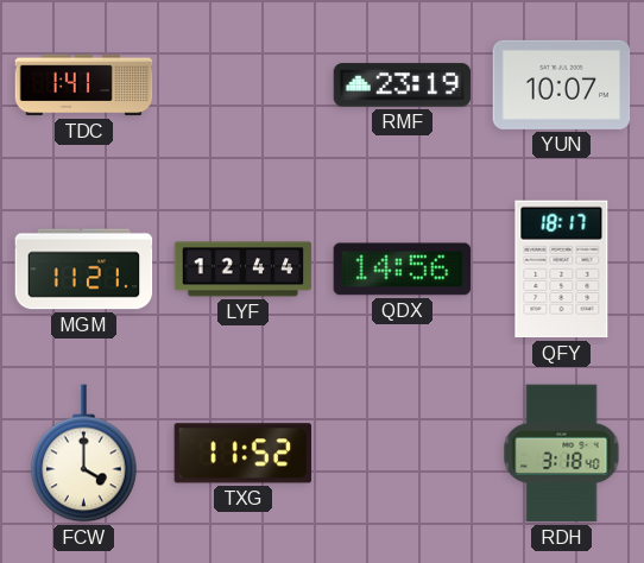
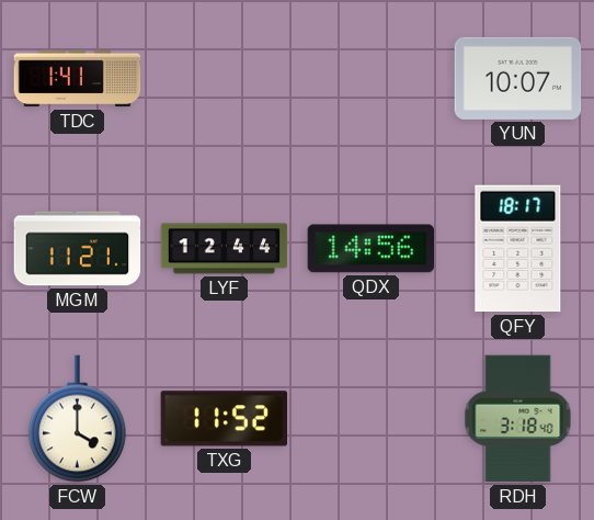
RMF: 23:19 -> none
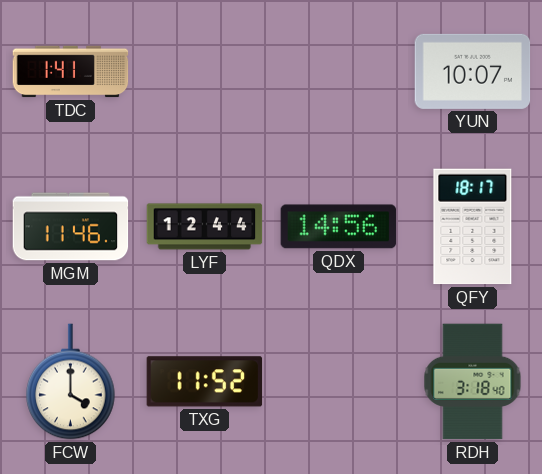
MGM: 11:21 -> 11:46
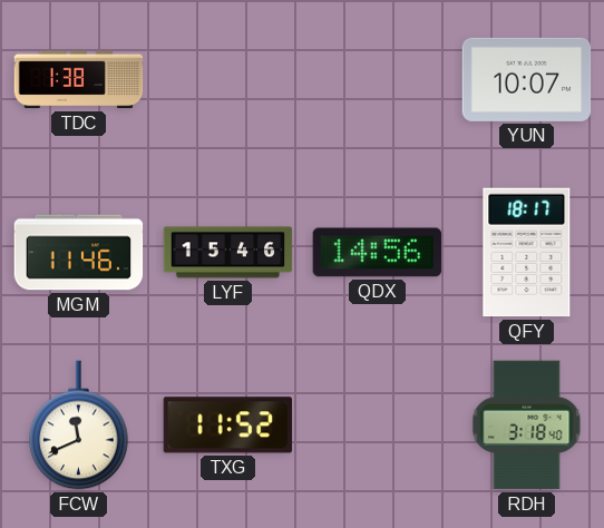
TDC: 1:41 -> 1:38
LYF: 12:44 -> 15:46
FCW: 4:00 -> 11:41
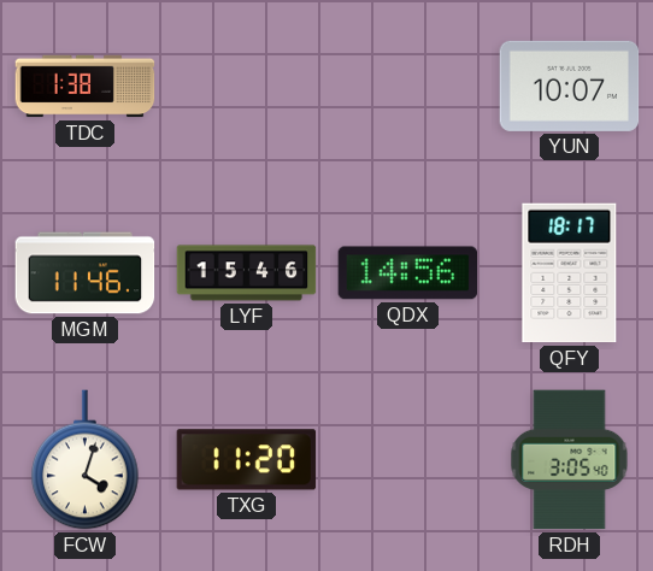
FCW: 11:41 -> 4:03
TXG: 11:52 -> 11:20
RDH: 3:18 -> 3:05
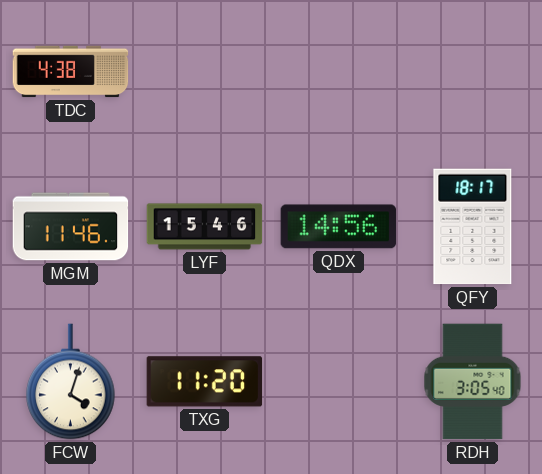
TDC: 1:38 -> 4:38
YUN: 10:07 -> none
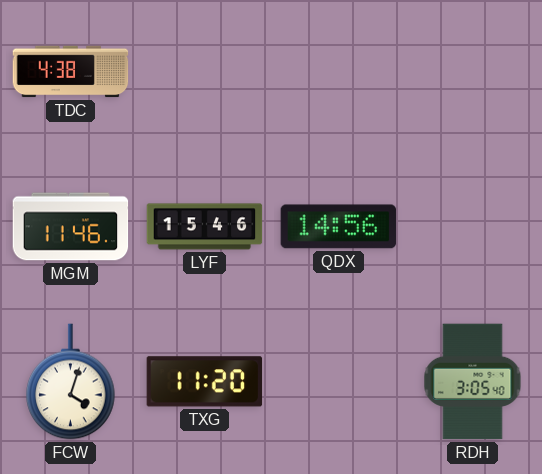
QFY: 18:17 -> none
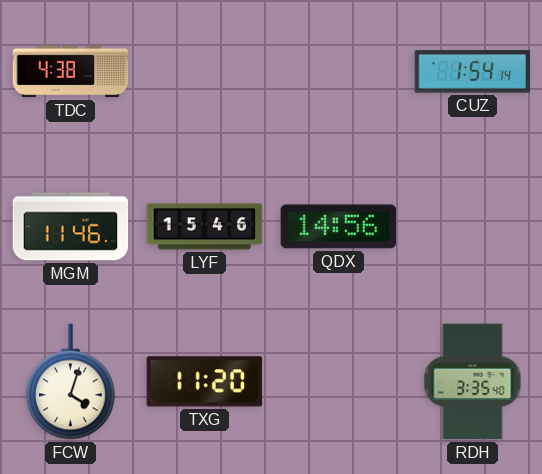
CUZ: none -> 1:54
RDH: 3:05 -> 3:35
